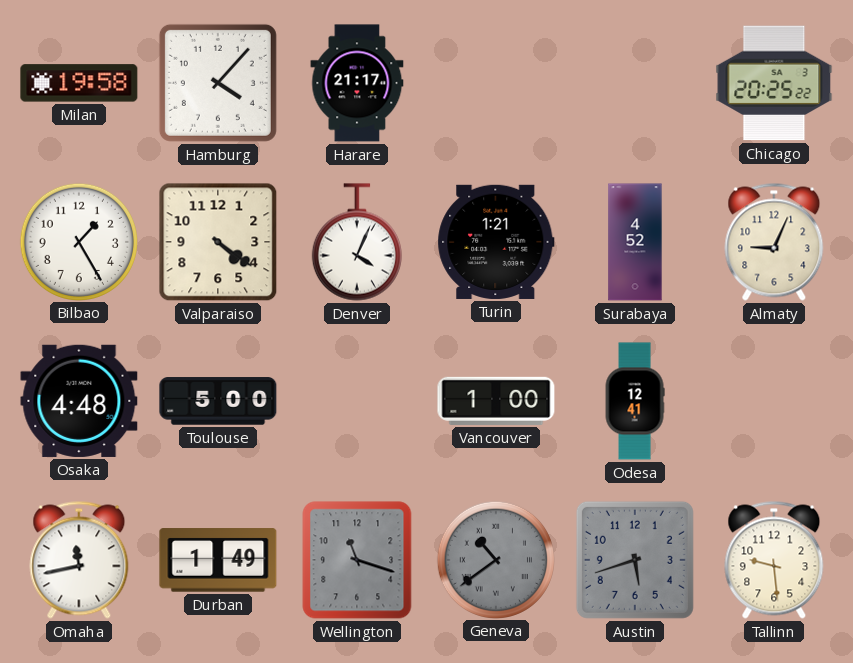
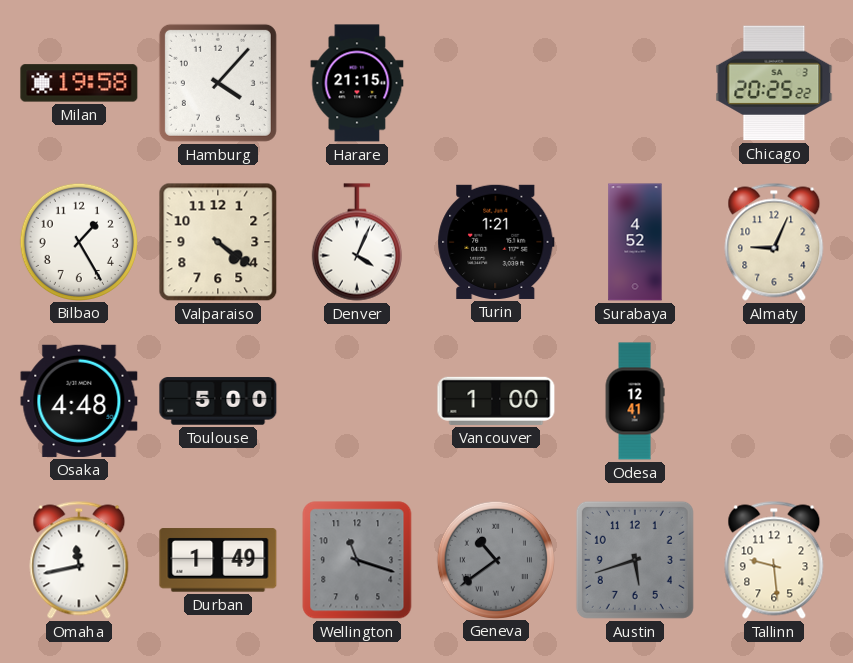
Harare: 21:17 -> 21:15
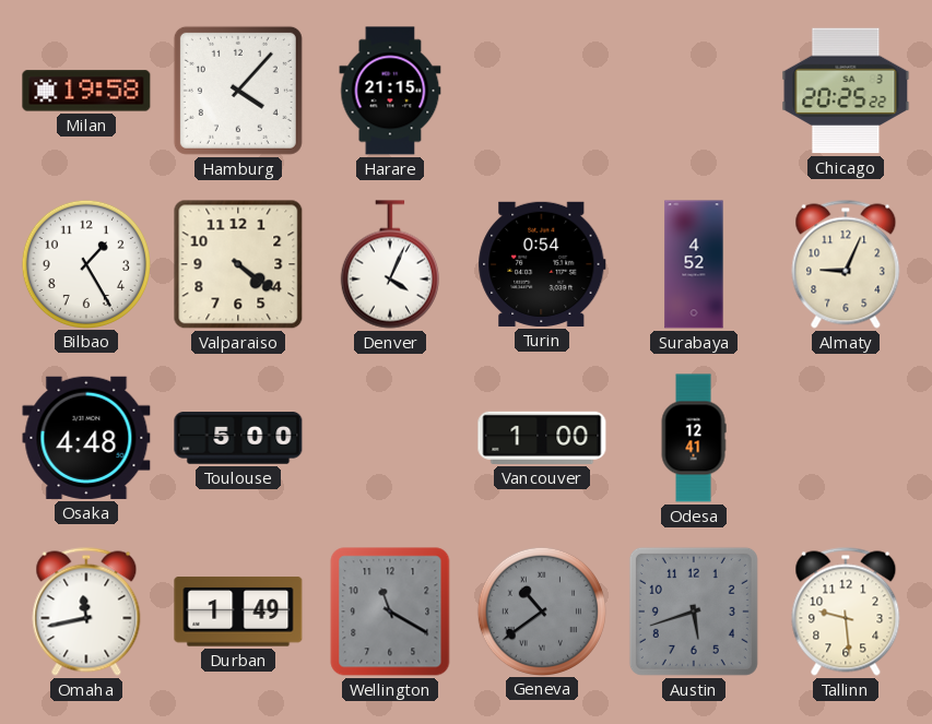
Turin: 1:21 -> 0:54
Wellington: 11:18 -> 11:20
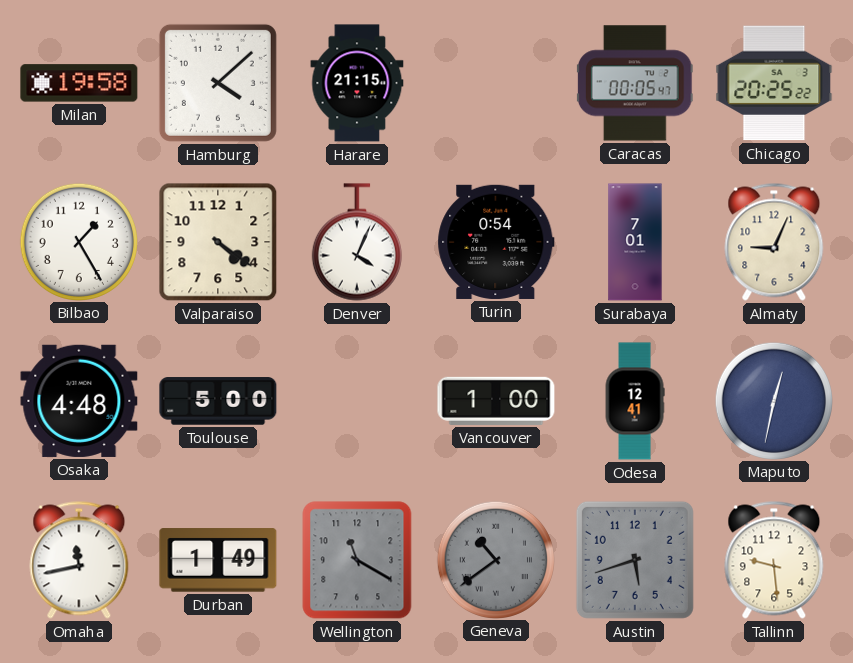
Hamburg: 4:07 -> 4:08
Caracas: none -> 00:05
Surabaya: 4:52 -> 7:01
Maputo: none -> 12:32
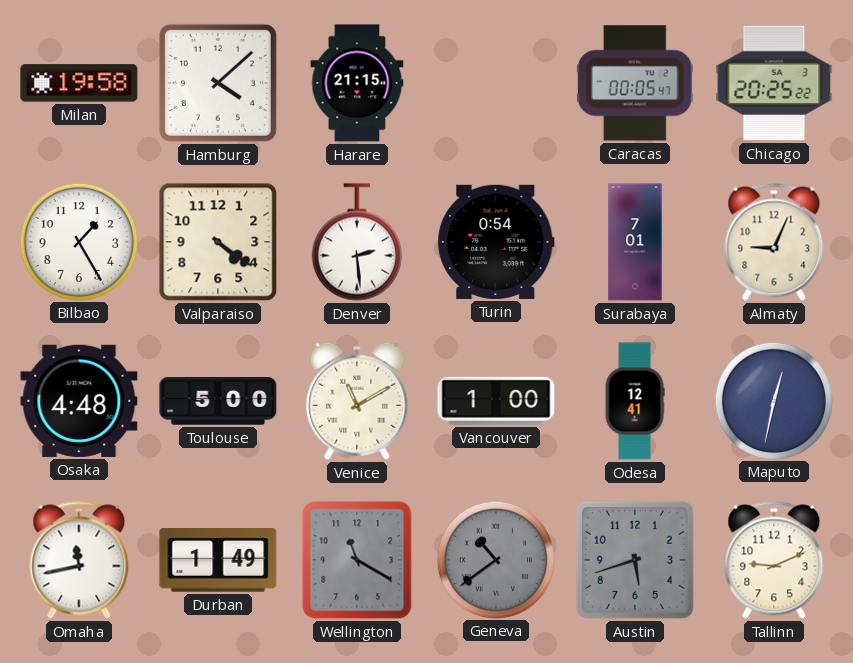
Denver: 4:04 -> 2:29
Venice: none -> 11:10
Tallinn: 9:29 -> 9:11
